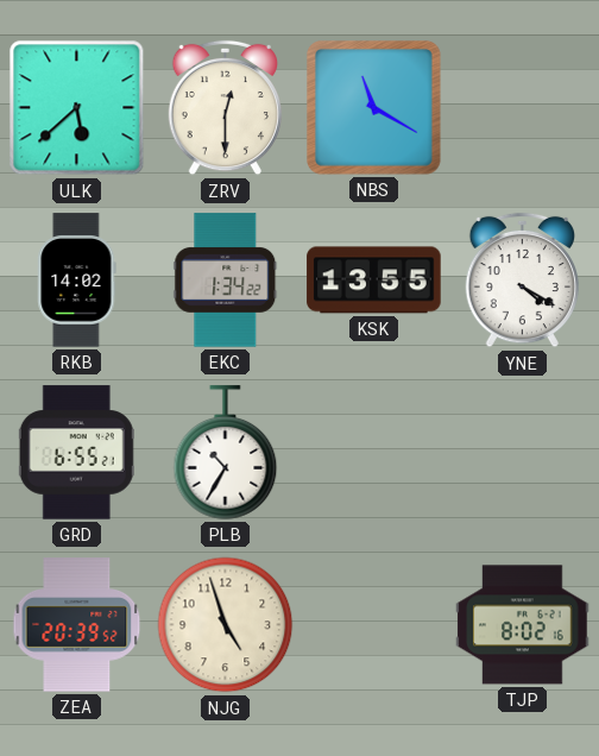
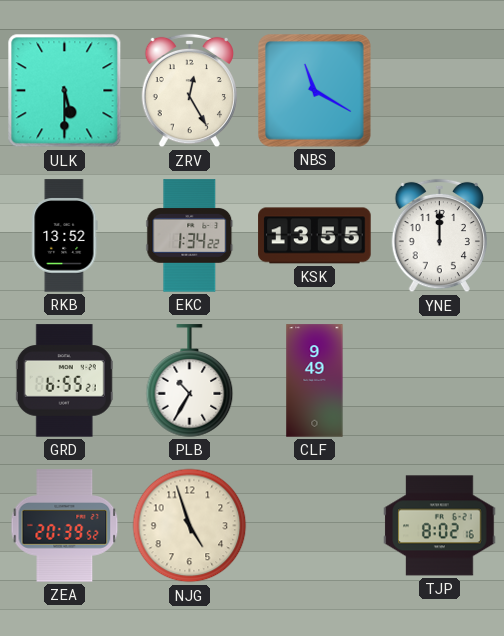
ULK: 5:38 -> 5:30
ZRV: 12:30 -> 12:25
RKB: 14:02 -> 13:52
YNE: 4:20 -> 12:00
CLF: none -> 9:49
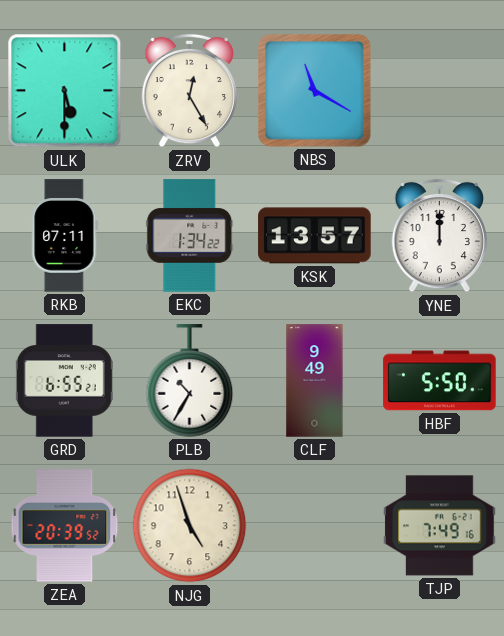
RKB: 13:52 -> 07:11
KSK: 13:55 -> 13:57
HBF: none -> 5:50
TJP: 8:02 -> 7:49
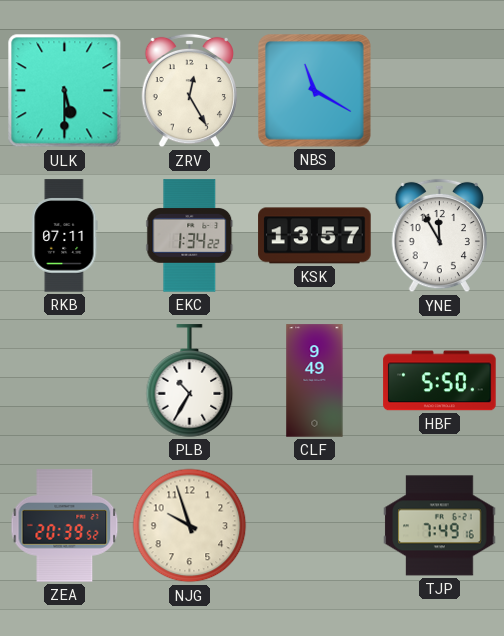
YNE: 12:00 -> 11:55
GRD: 6:55 -> none
NJG: 4:57 -> 9:57
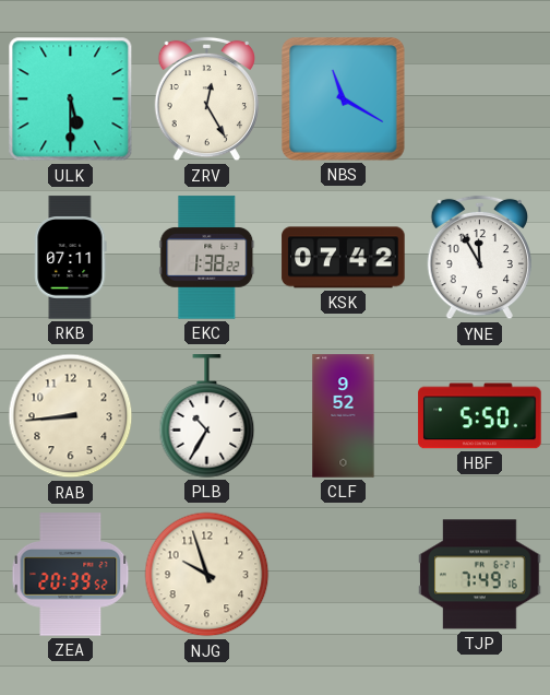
EKC: 1:34 -> 1:38
KSK: 13:57 -> 07:42
RAB: none -> 8:44
CLF: 9:49 -> 9:52
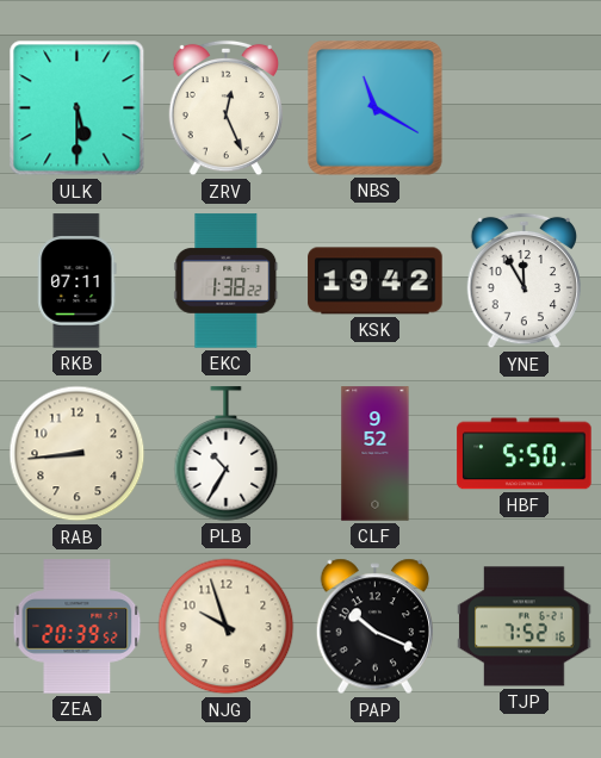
ZRV: 12:25 -> 12:26
KSK: 07:42 -> 19:42
PAP: none -> 10:19
TJP: 7:49 -> 7:52
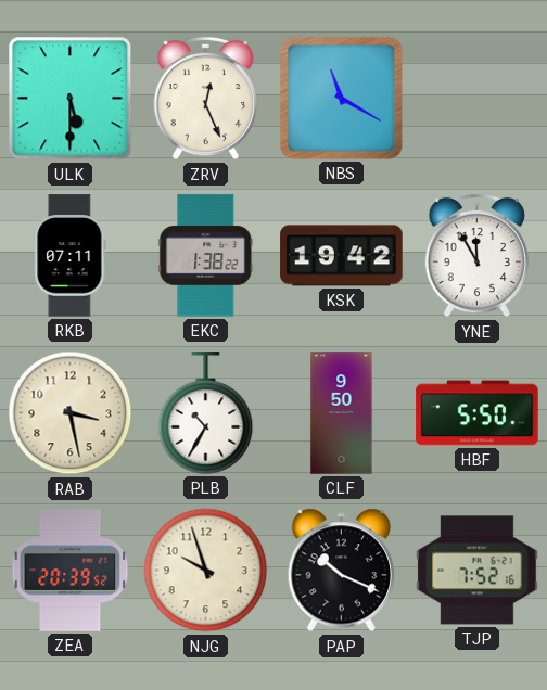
RAB: 8:44 -> 3:28
CLF: 9:52 -> 9:50
